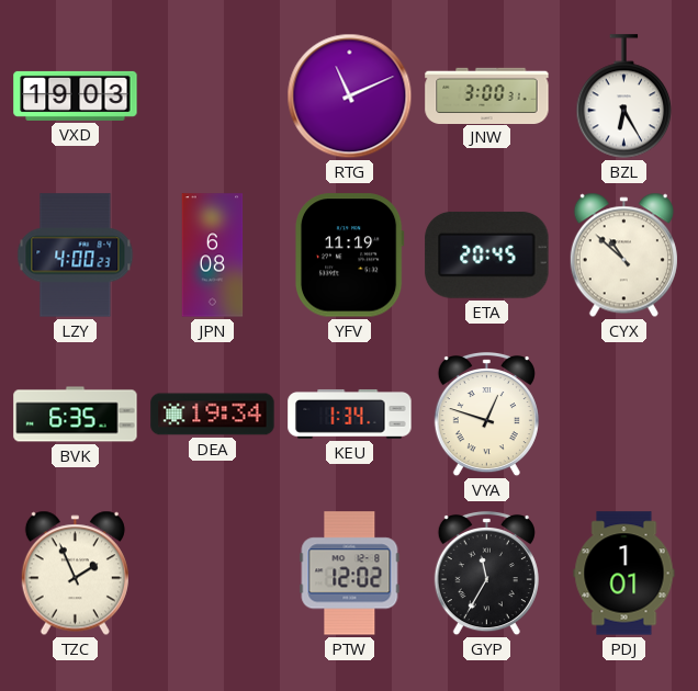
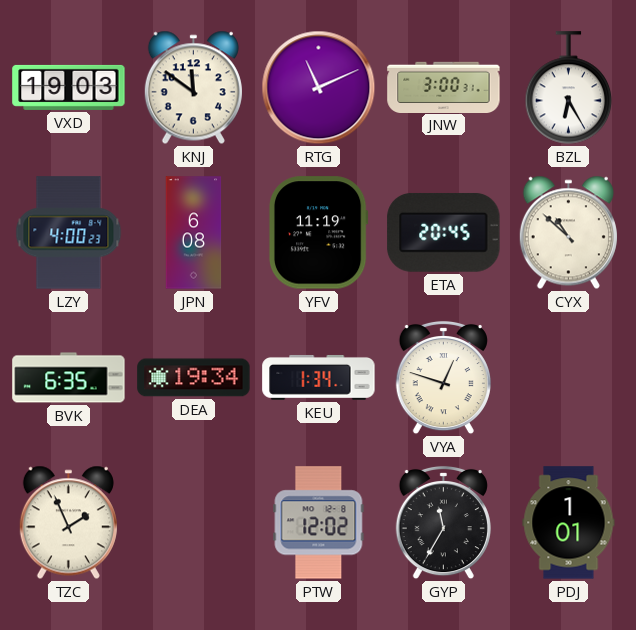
KNJ: none -> 11:51
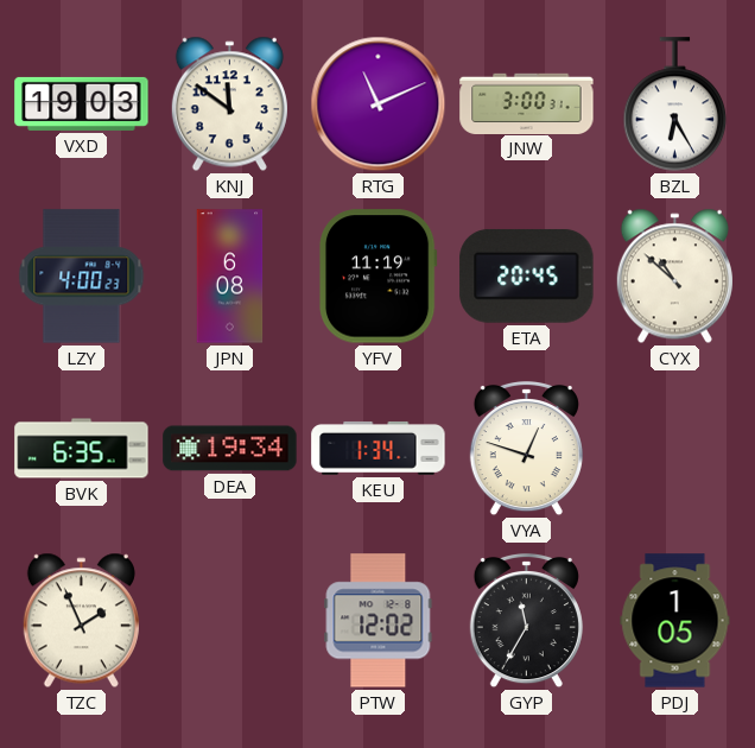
PDJ: 1:01 -> 1:05
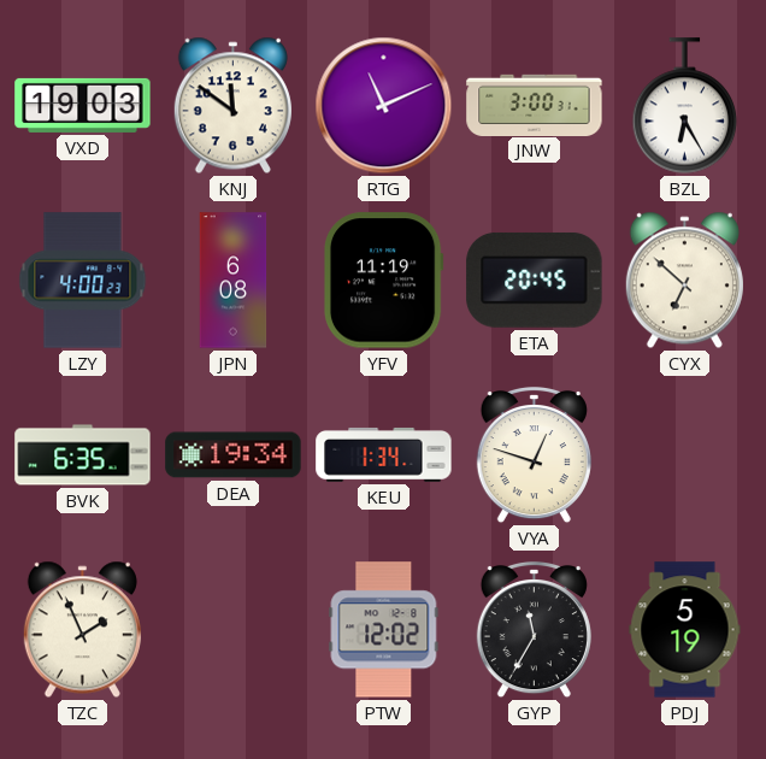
CYX: 10:52 -> 6:52
PDJ: 1:05 -> 5:19
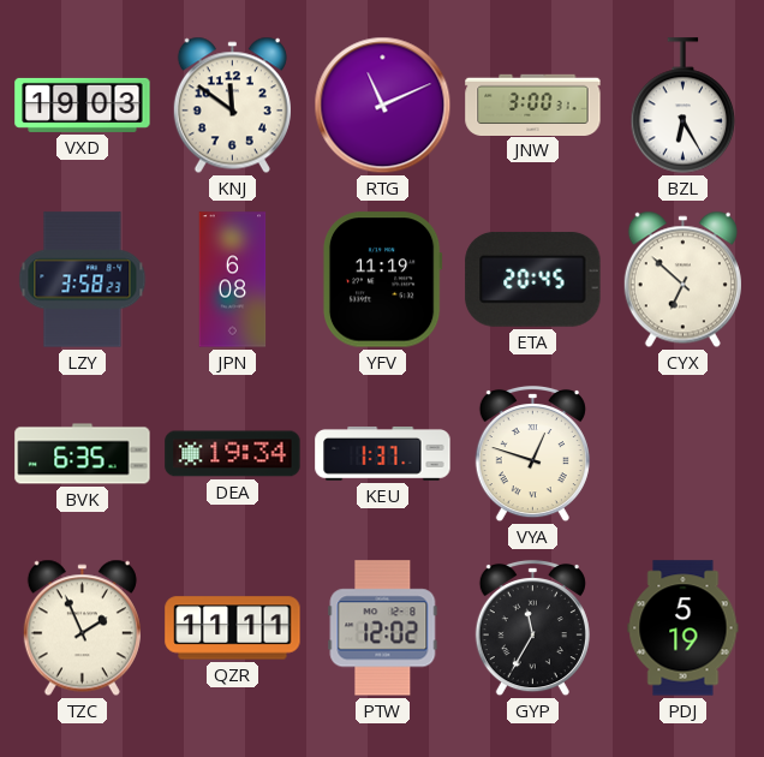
LZY: 4:00 -> 3:58
KEU: 1:34 -> 1:37
QZR: none -> 11:11
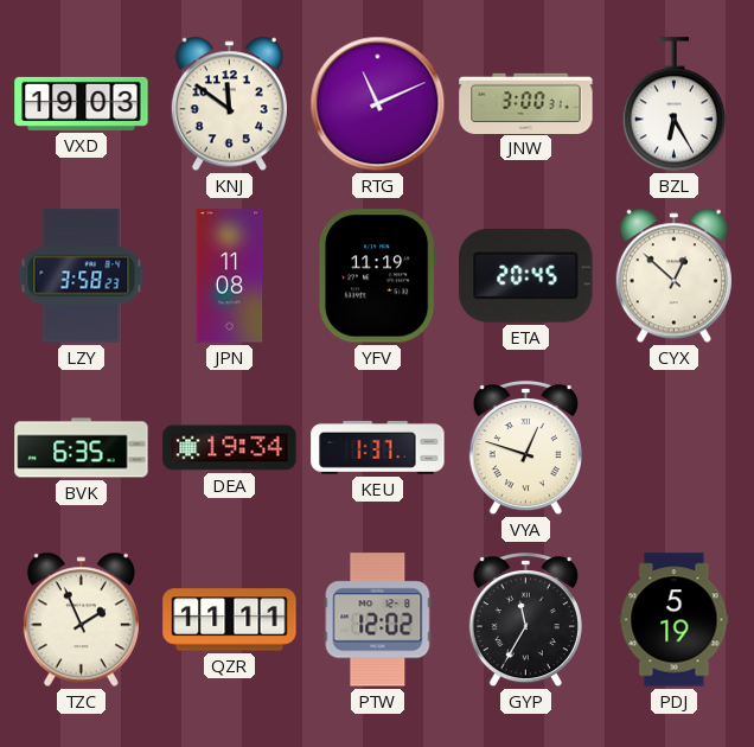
JPN: 6:08 -> 11:08
CYX: 6:52 -> 12:52
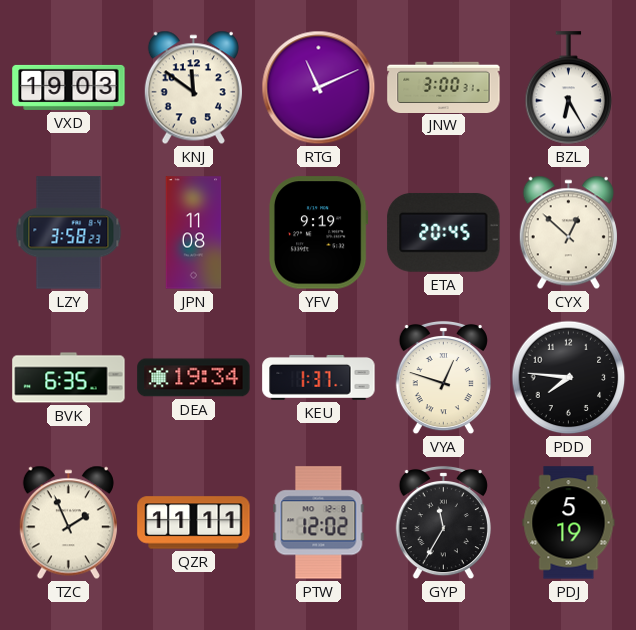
YFV: 11:19 -> 9:19
PDD: none -> 7:46
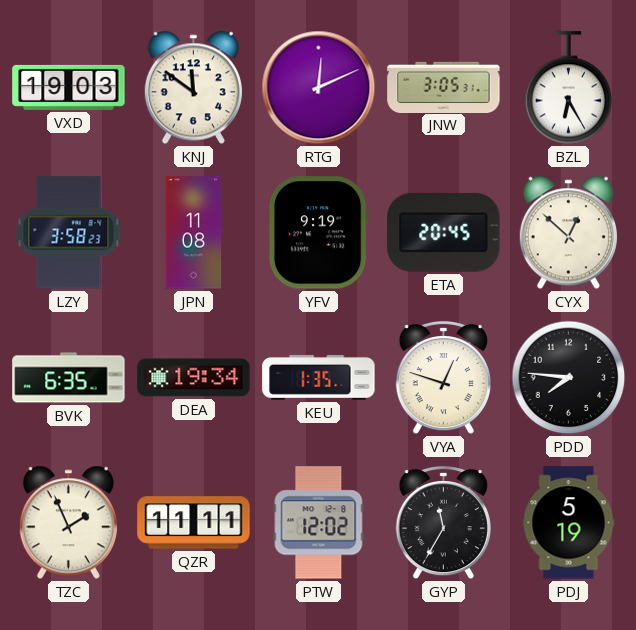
RTG: 11:11 -> 12:11
JNW: 3:00 -> 3:05
KEU: 1:37 -> 1:35
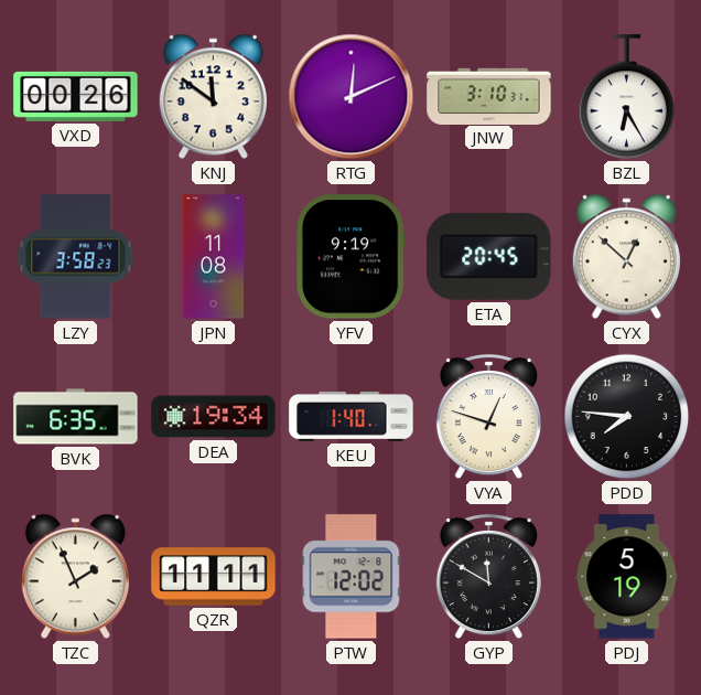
VXD: 19:03 -> 00:26
JNW: 3:05 -> 3:10
KEU: 1:35 -> 1:40
GYP: 11:35 -> 11:50
